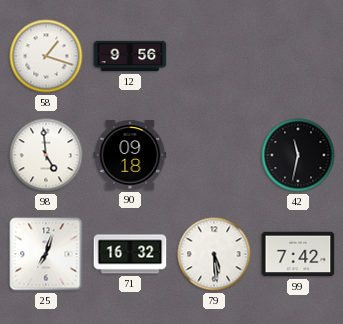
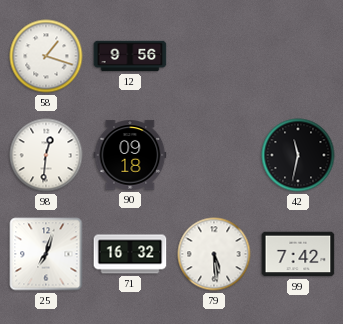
98: 4:59 -> 12:31
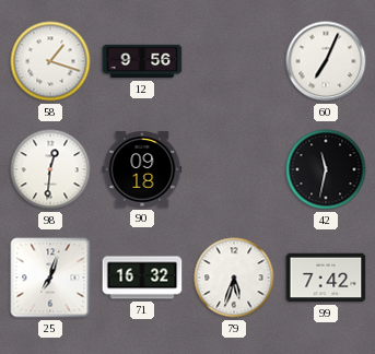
60: none -> 7:04
79: 5:29 -> 5:33
